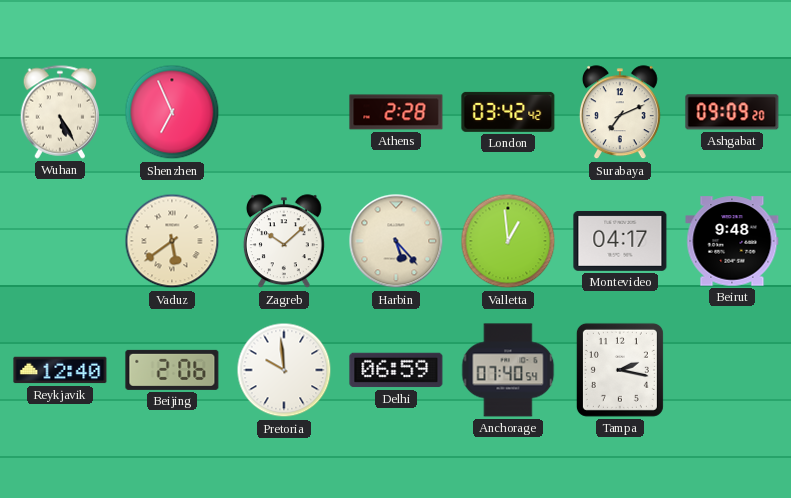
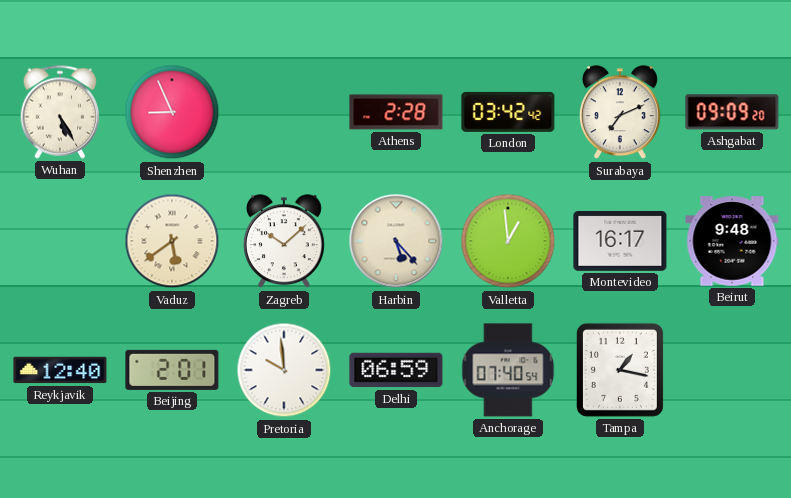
Shenzhen: 6:56 -> 8:56
Montevideo: 04:17 -> 16:17
Beijing: 2:06 -> 2:01
Tampa: 2:17 -> 1:17
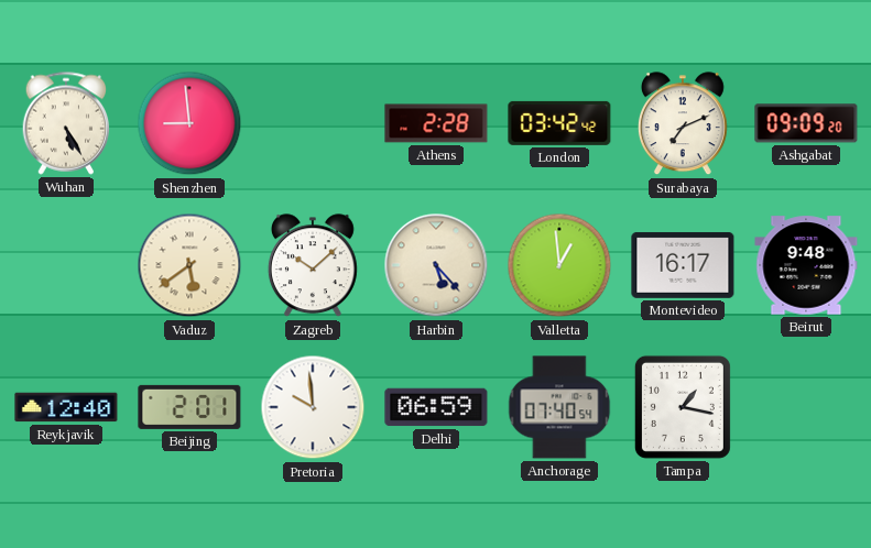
Shenzhen: 8:56 -> 8:59
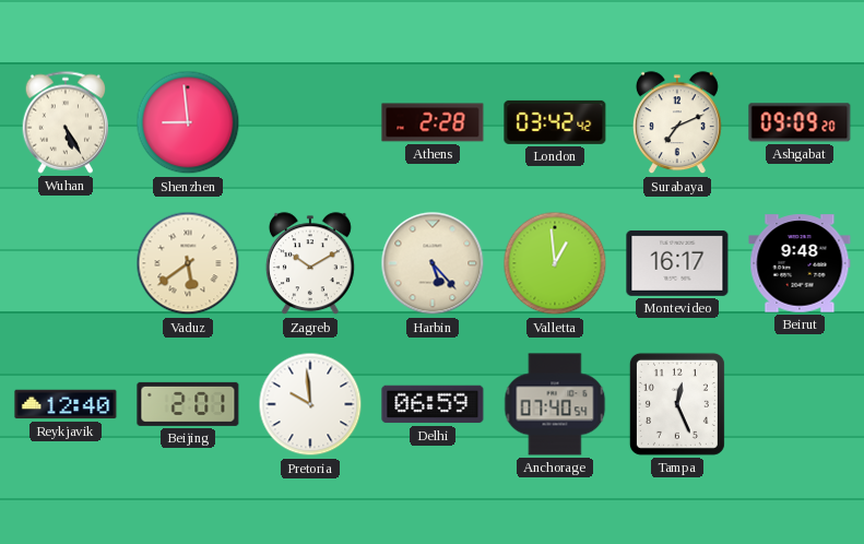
Zagreb: 10:08 -> 10:10
Tampa: 1:17 -> 12:26
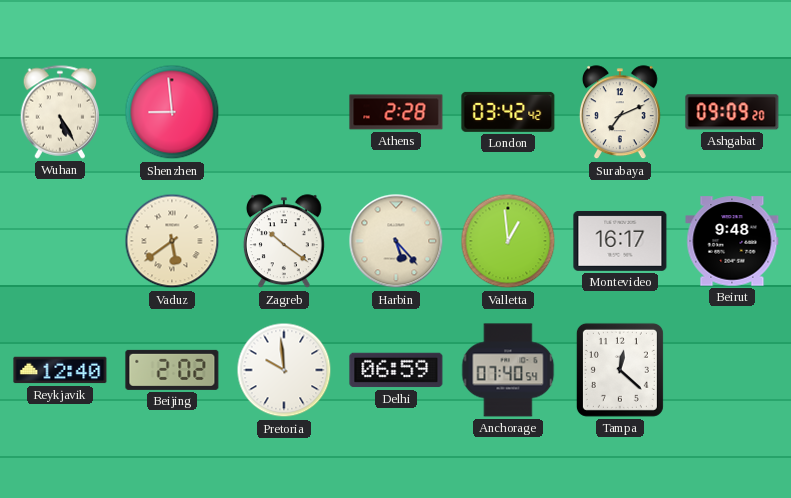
Zagreb: 10:10 -> 10:21
Beijing: 2:01 -> 2:02
Tampa: 12:26 -> 12:22
